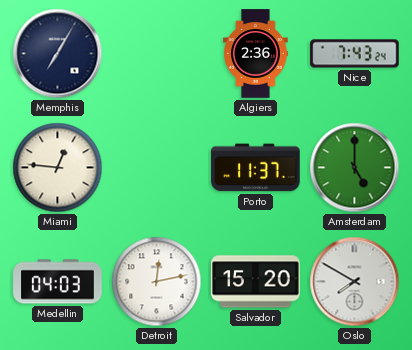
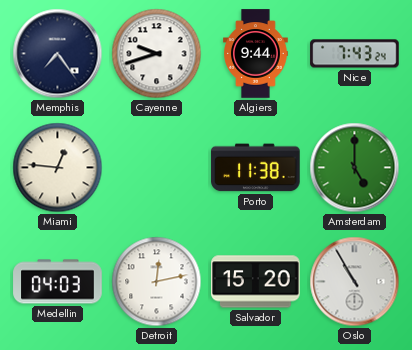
Memphis: 7:05 -> 7:24
Cayenne: none -> 9:42
Algiers: 2:36 -> 9:44
Porto: 11:37 -> 11:38
Oslo: 7:50 -> 10:55
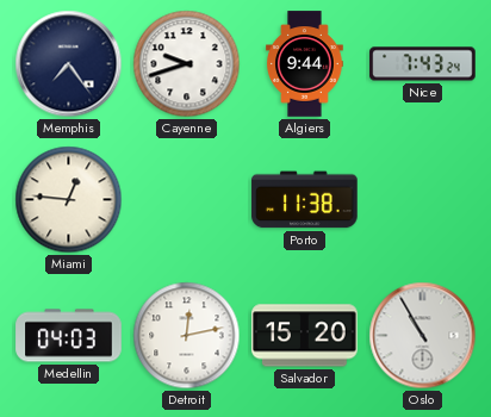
Amsterdam: 5:00 -> none
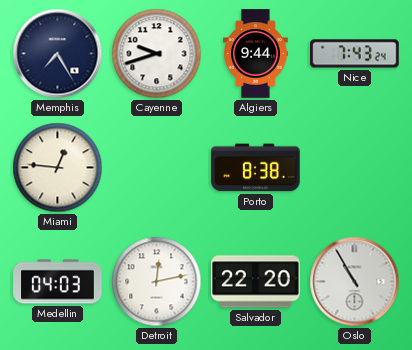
Memphis: 7:24 -> 7:25
Porto: 11:38 -> 8:38
Salvador: 15:20 -> 22:20
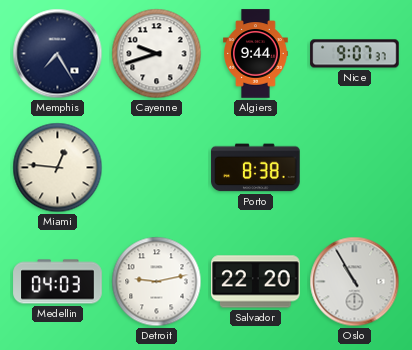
Nice: 7:43 -> 9:07
Detroit: 12:13 -> 9:13
